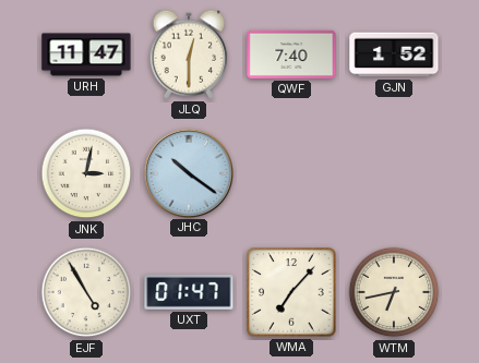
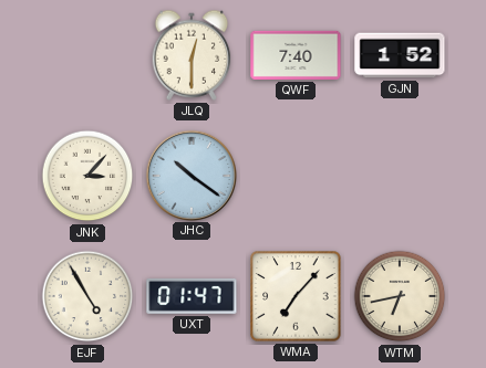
URH: 11:47 -> none
JNK: 3:02 -> 3:07
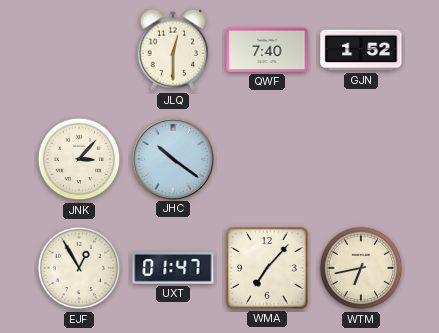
EJF: 4:55 -> 12:55
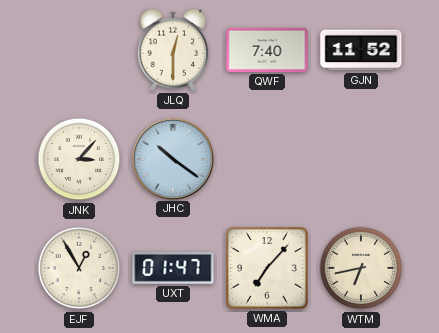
GJN: 1:52 -> 11:52
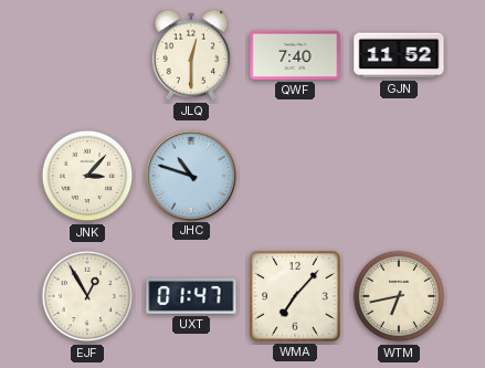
JHC: 10:21 -> 10:48
